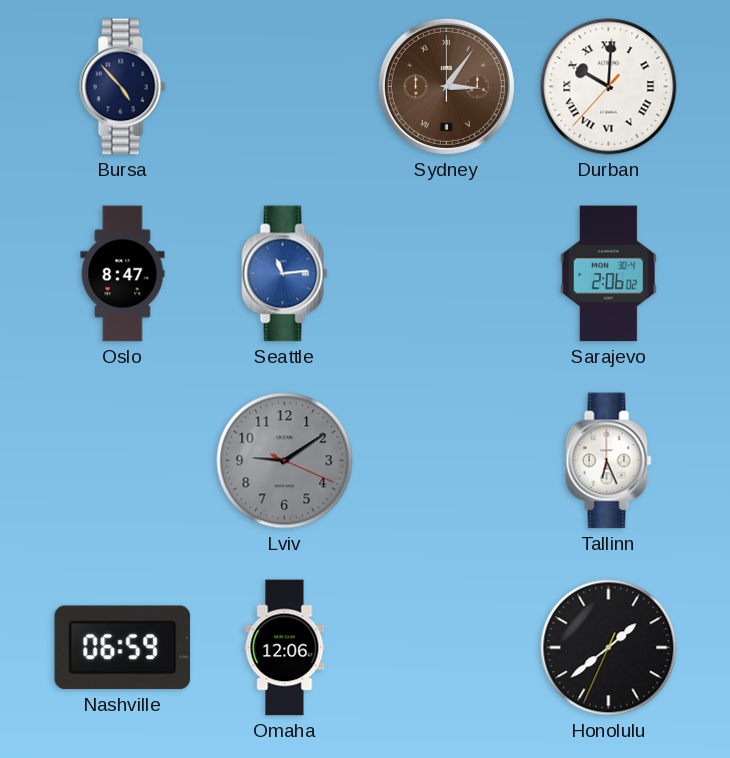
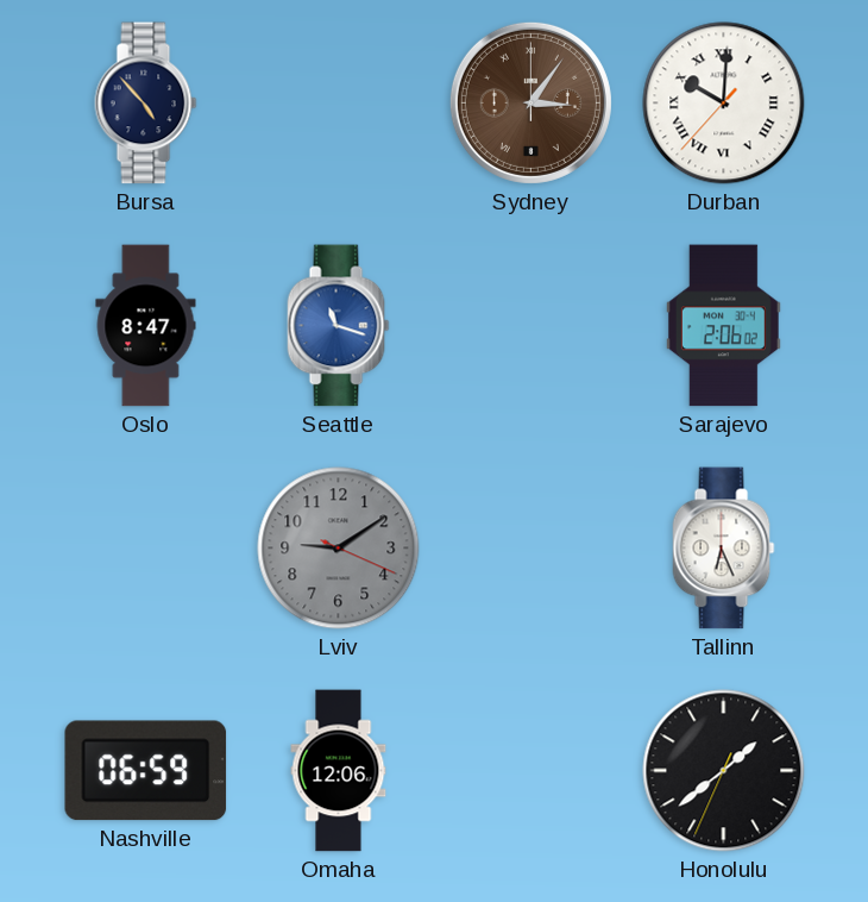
Seattle: 11:14 -> 11:18
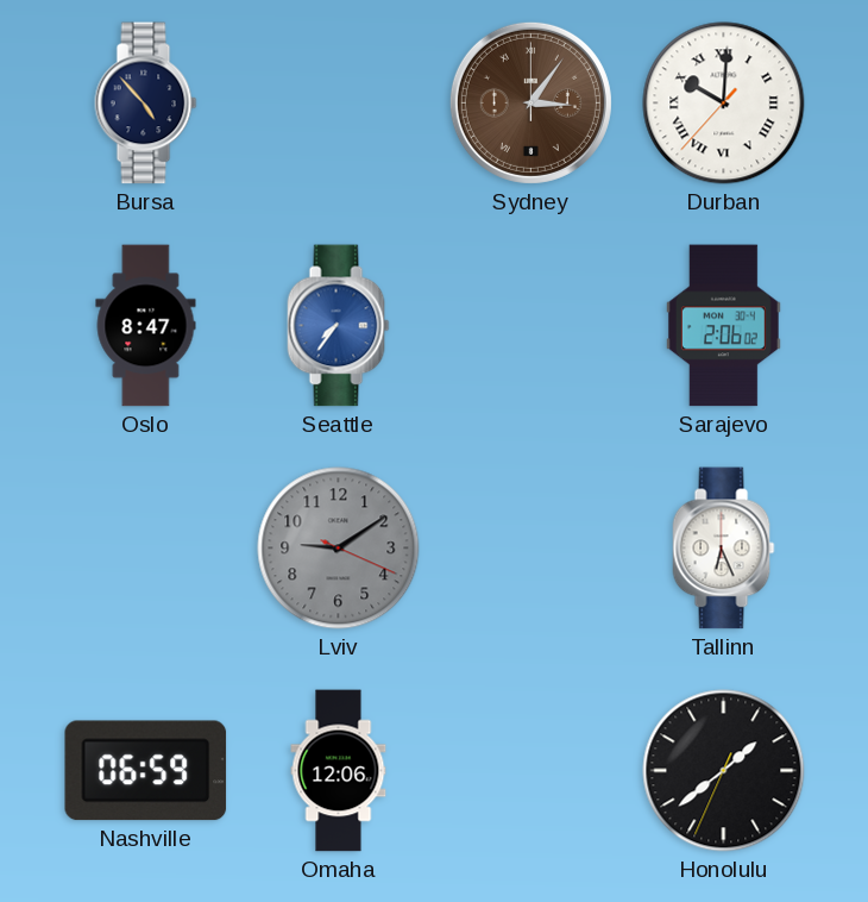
Seattle: 11:18 -> 7:36
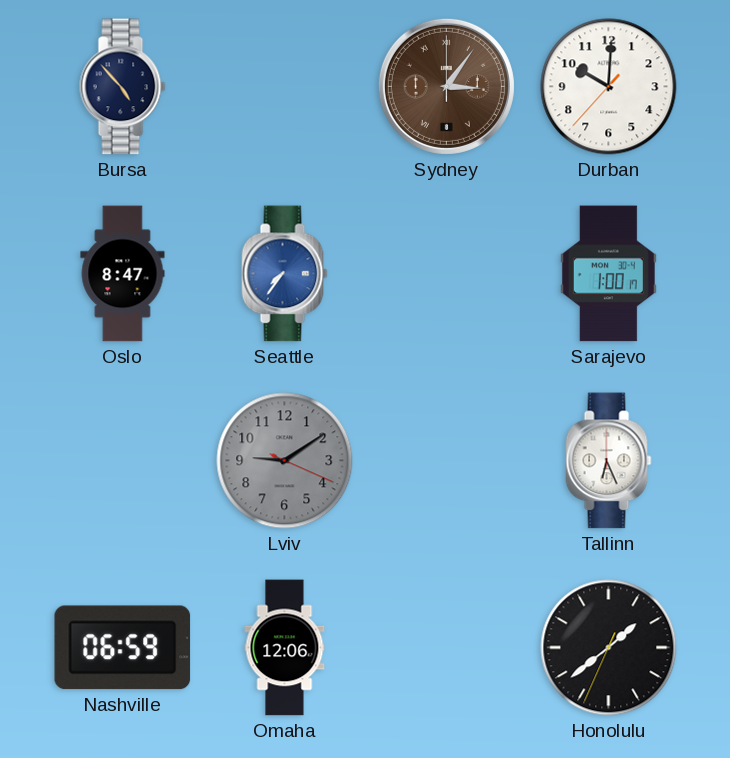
Durban numerals: Roman -> Arabic
Sarajevo: 2:06 -> 1:00
